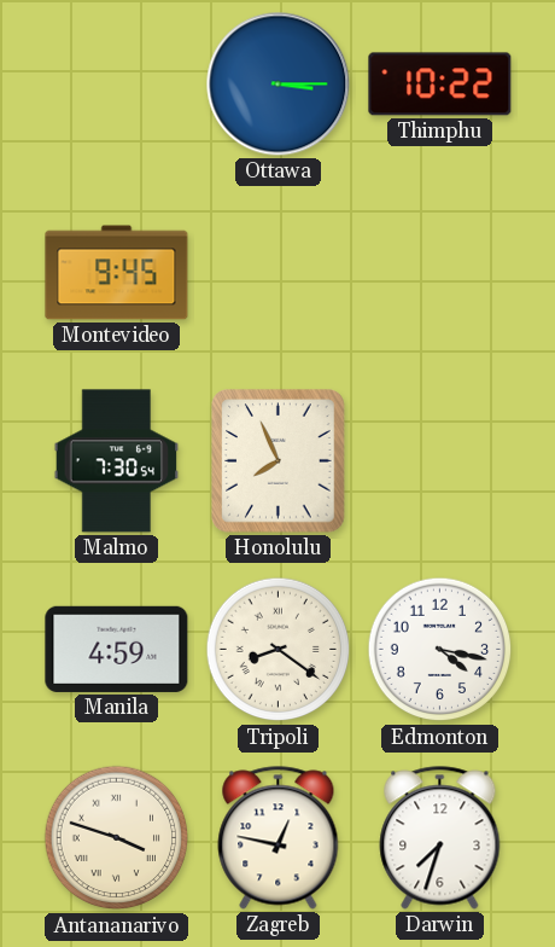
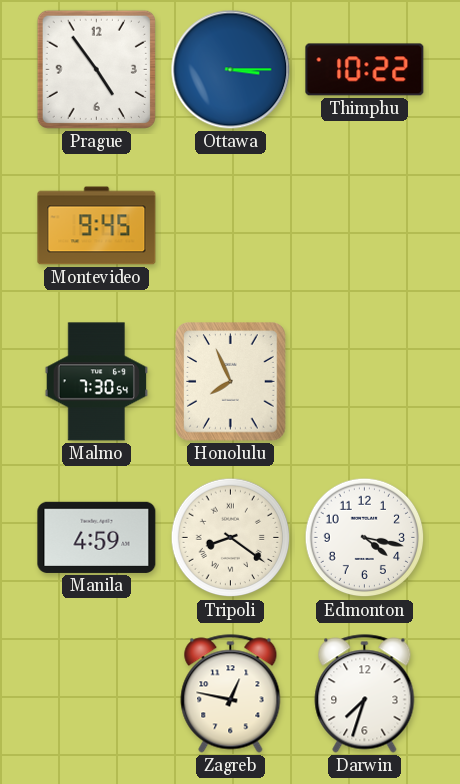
Prague: none -> 4:54
Antananarivo: 3:48 -> none
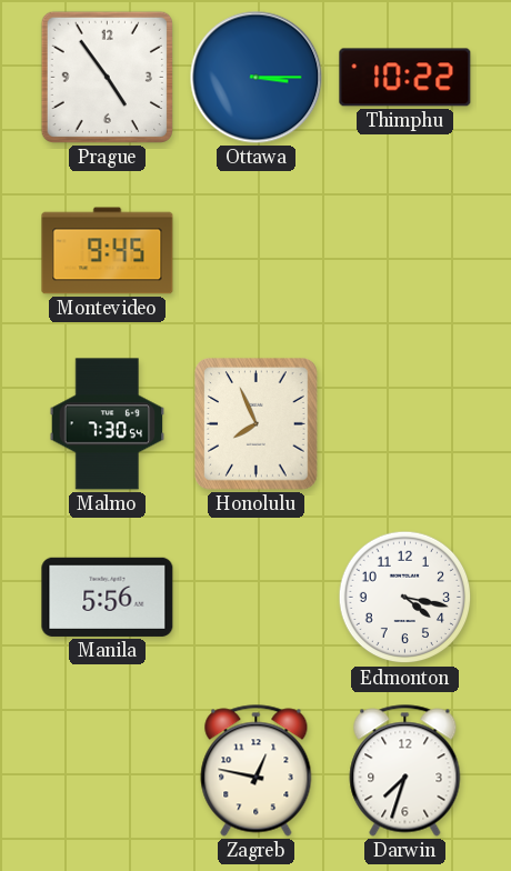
Manila: 4:59 -> 5:56
Tripoli: 8:21 -> none
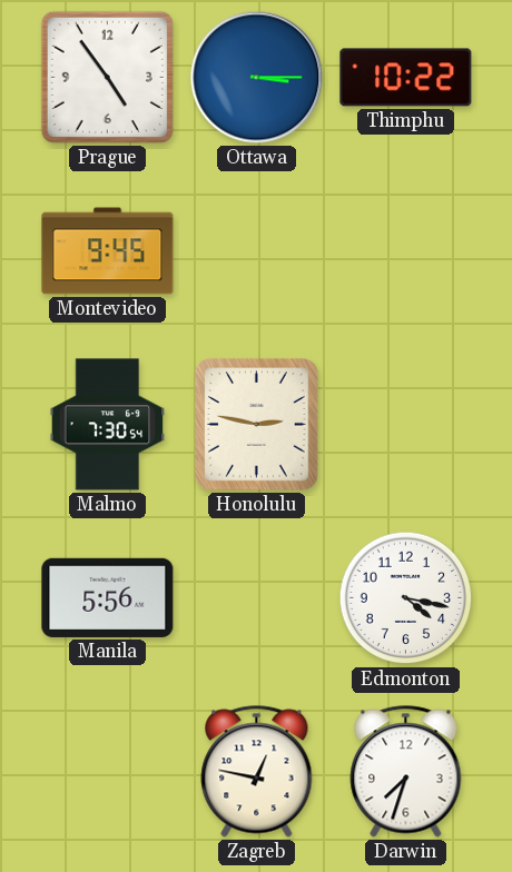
Honolulu: 7:56 -> 2:47
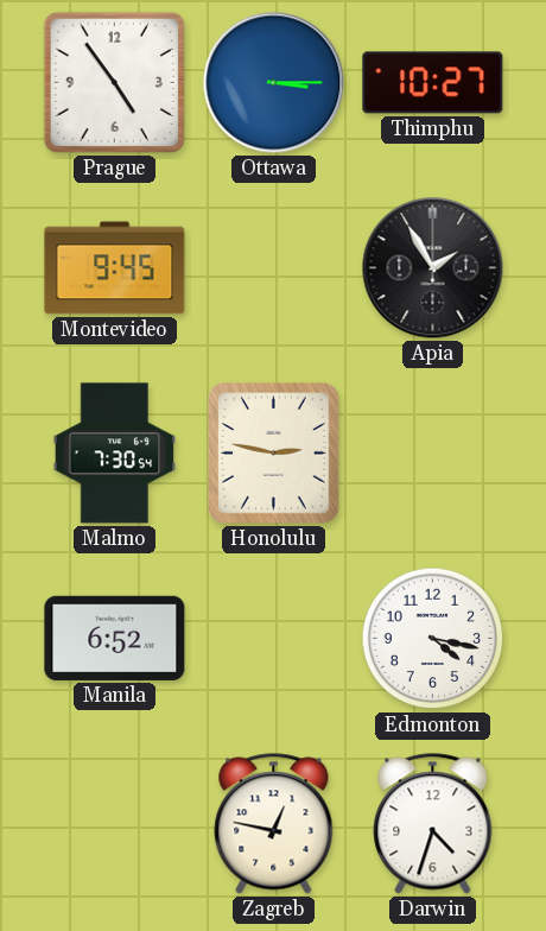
Thimphu: 10:22 -> 10:27
Apia: none -> 1:55
Manila: 5:56 -> 6:52
Darwin: 7:33 -> 4:33
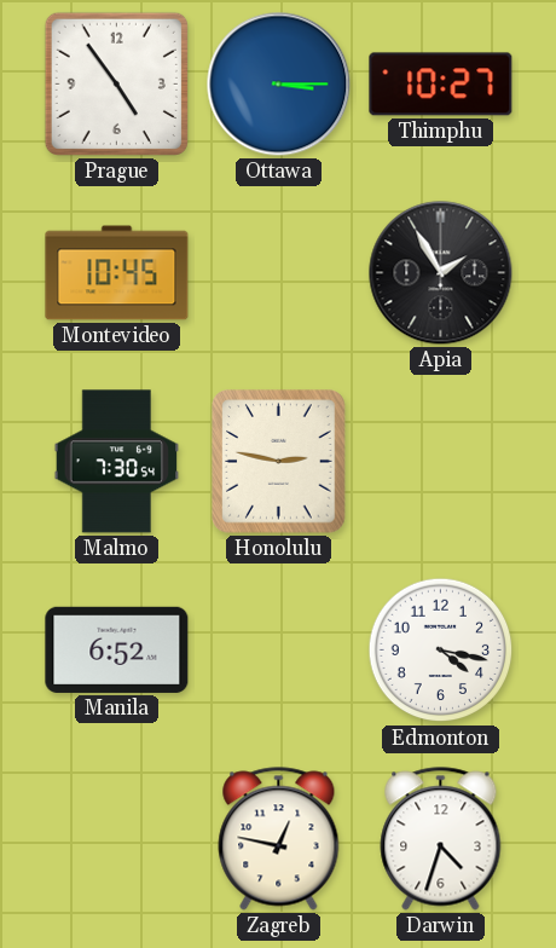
Montevideo: 9:45 -> 10:45
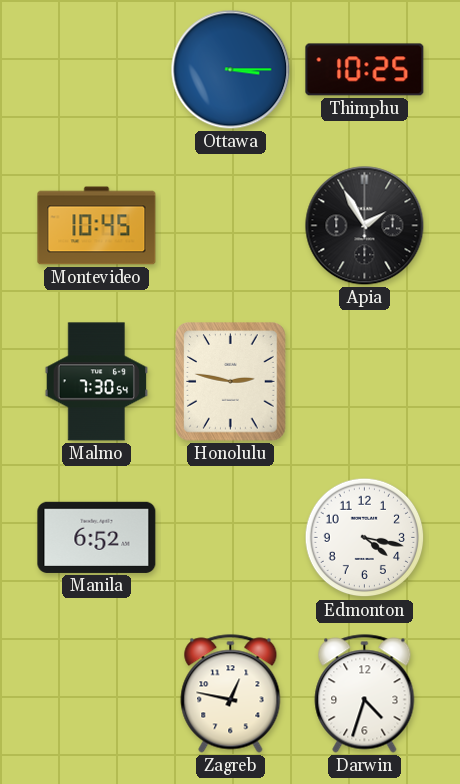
Prague: 4:54 -> none
Thimphu: 10:27 -> 10:25
